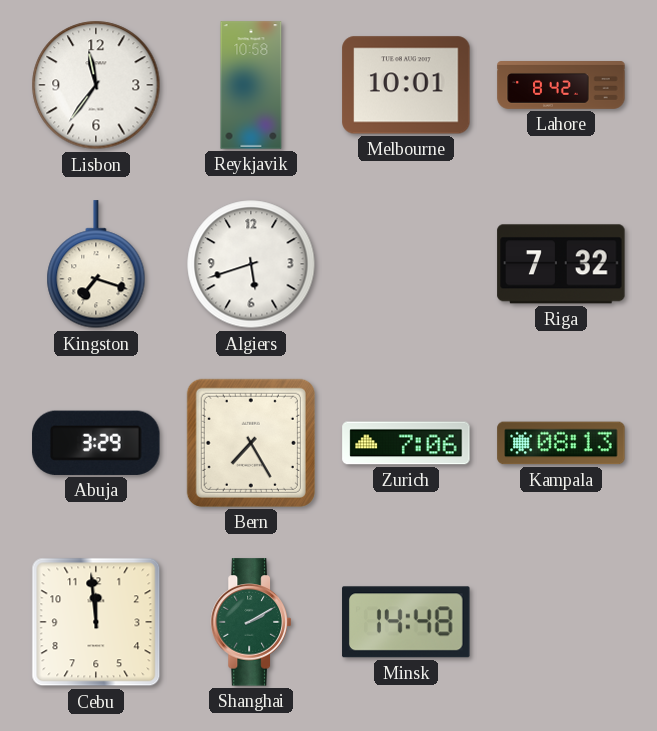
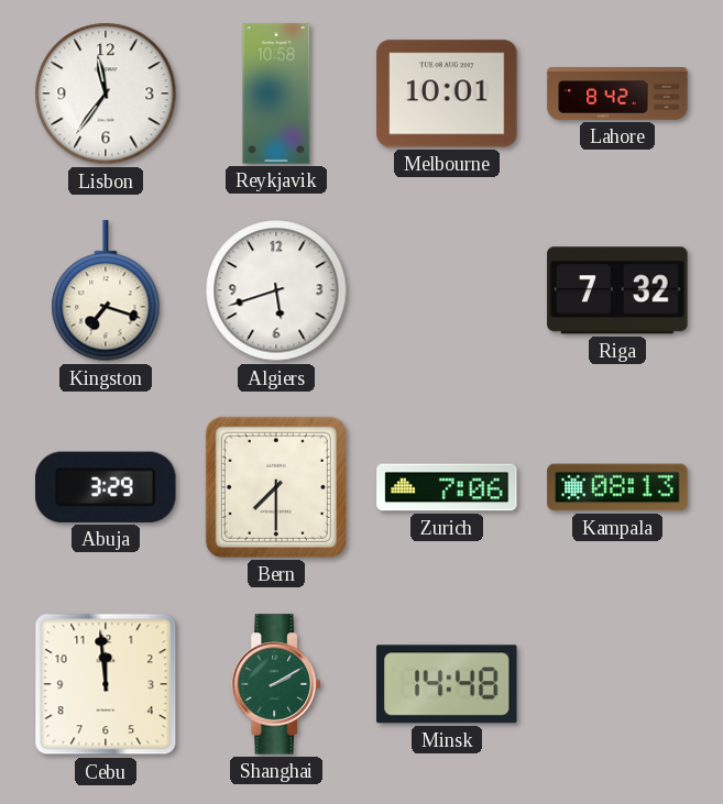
Bern: 7:25 -> 7:30
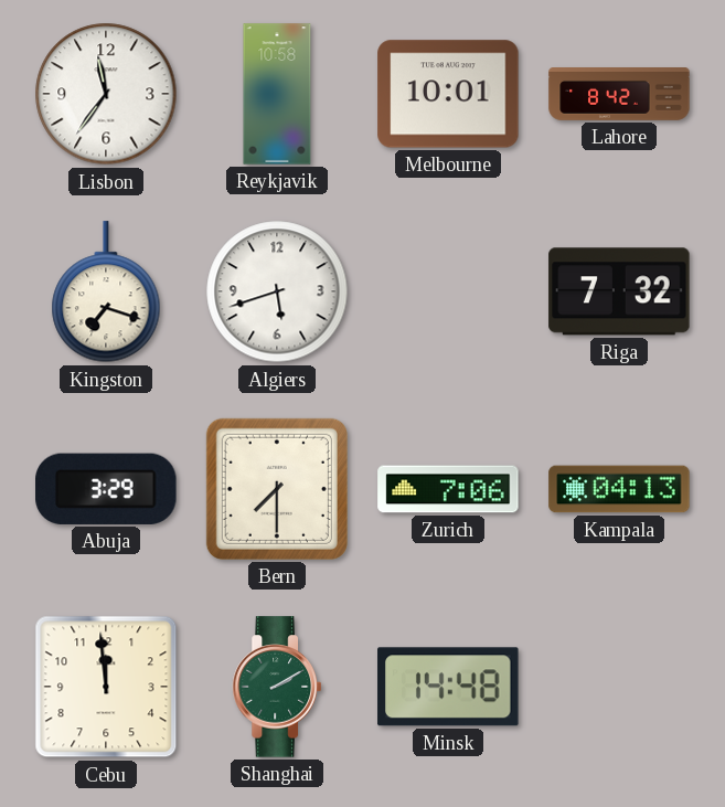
Kampala: 08:13 -> 04:13
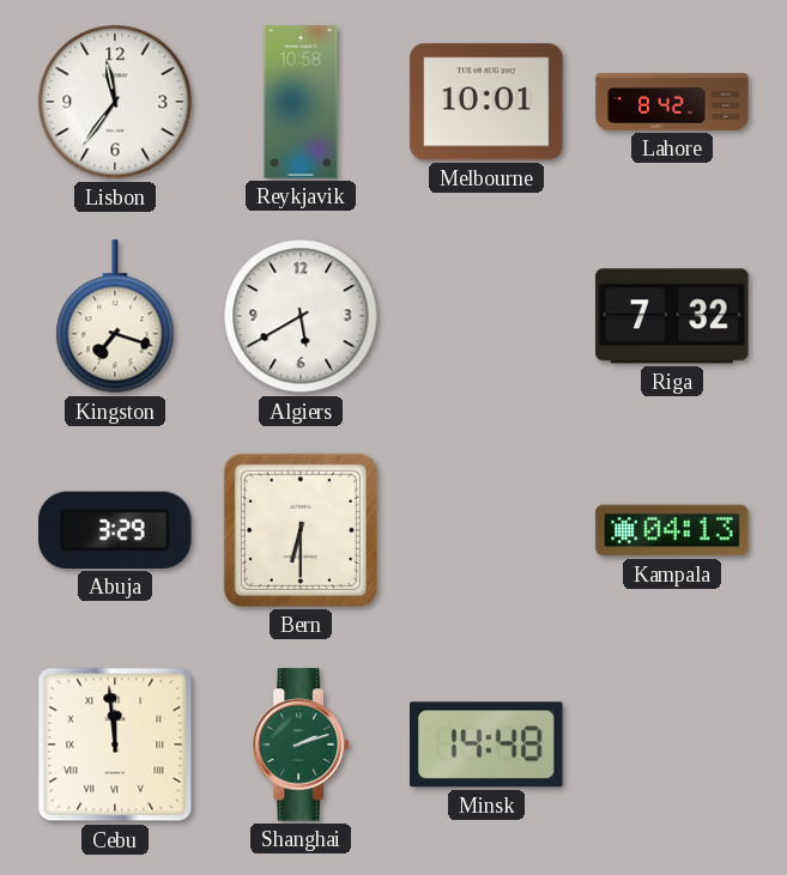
Algiers: 5:42 -> 5:40
Bern: 7:30 -> 6:30
Zurich: 7:06 -> none
Cebu numerals: Arabic -> Roman
Shanghai: 2:10 -> 2:12
